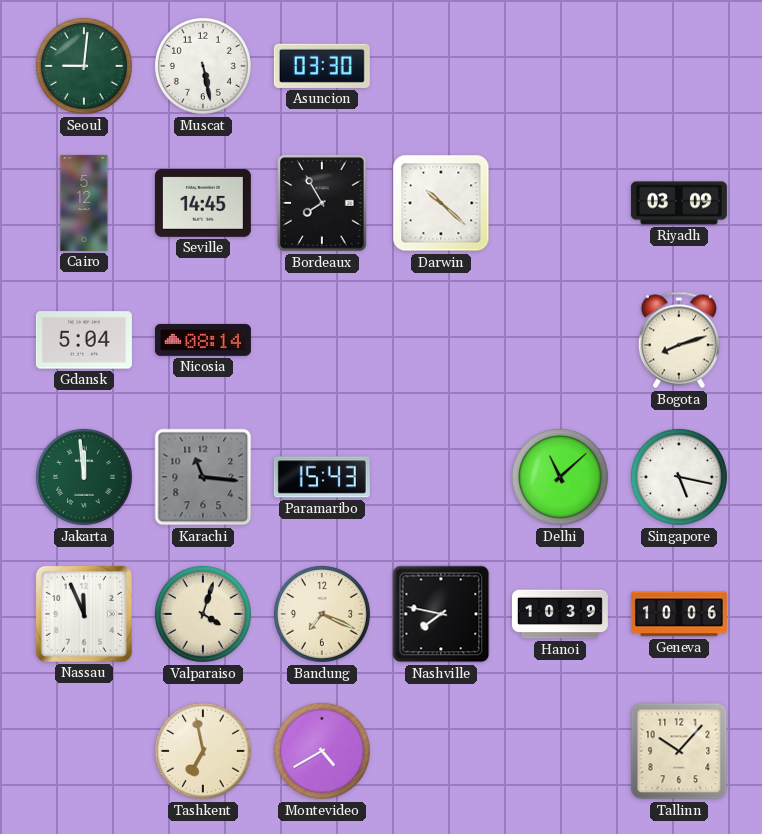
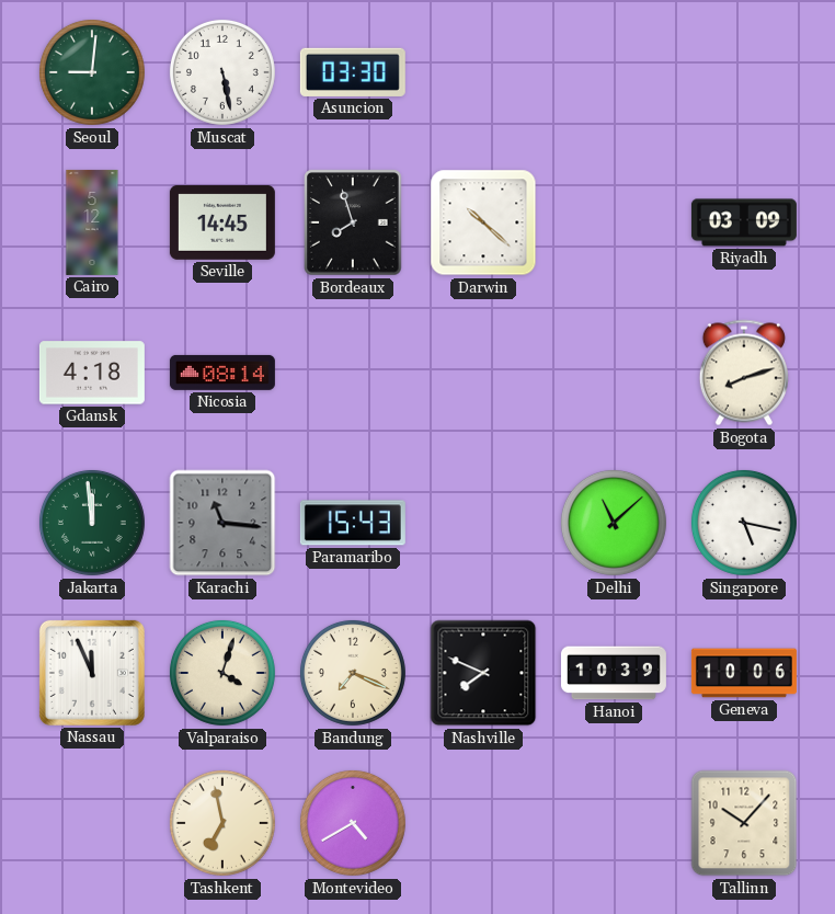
Bordeaux: 7:55 -> 7:57
Gdansk: 5:04 -> 4:18
Nashville: 7:47 -> 7:49
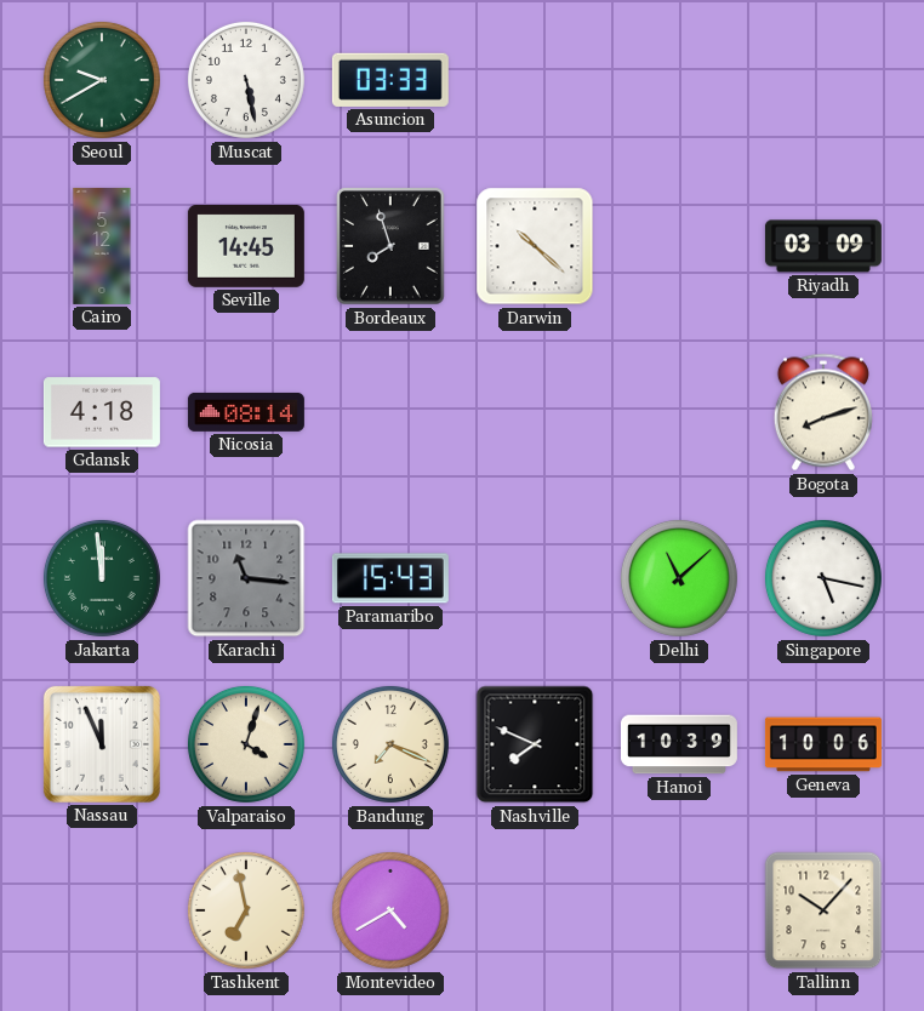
Seoul: 9:01 -> 9:40
Asuncion: 03:30 -> 03:33
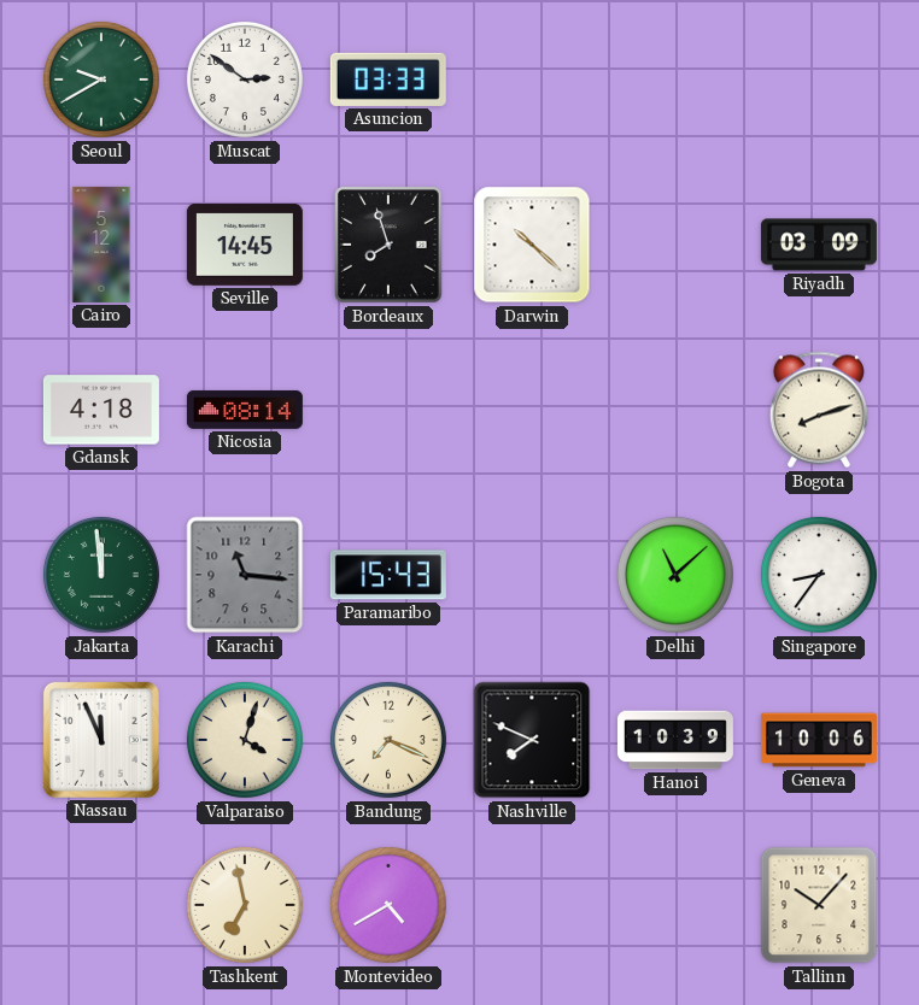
Muscat: 5:28 -> 2:51
Singapore: 5:17 -> 8:36
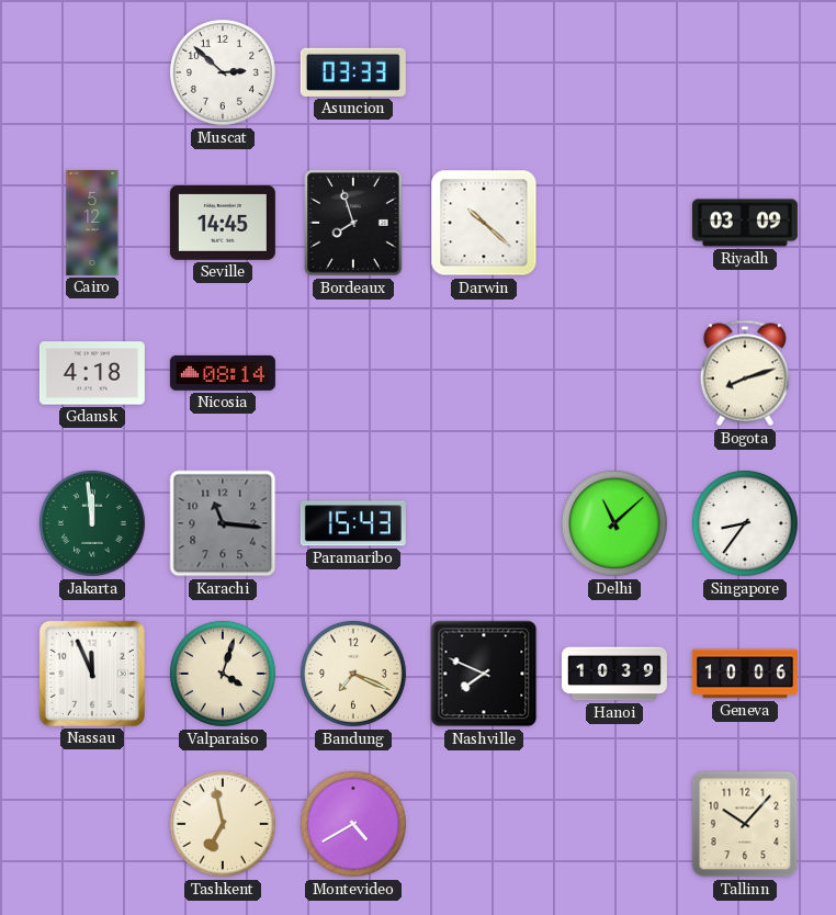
Seoul: 9:40 -> none
Muscat: 2:51 -> 2:52
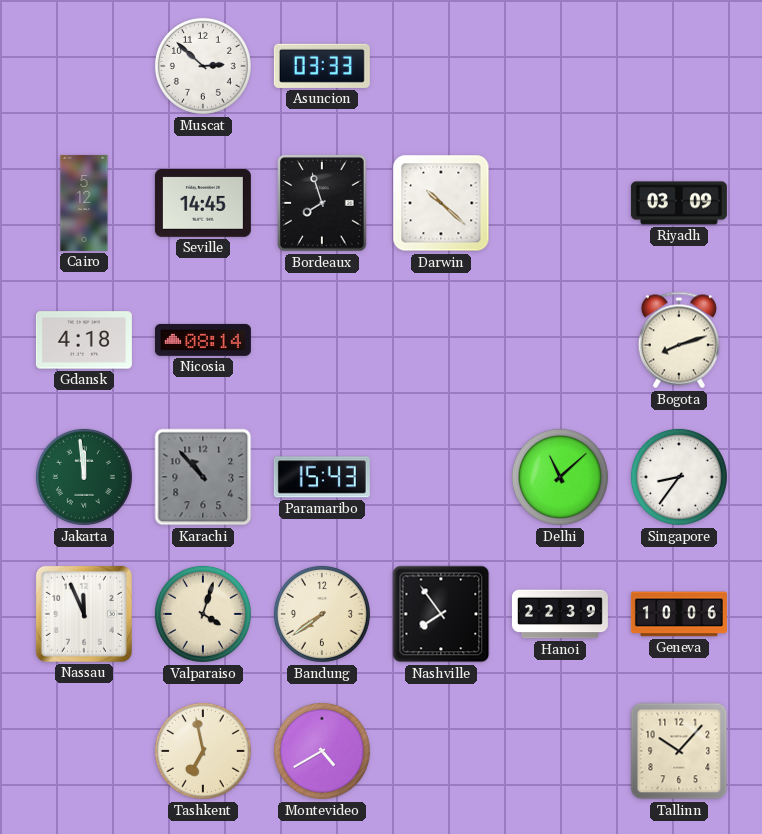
Karachi: 11:16 -> 10:53
Bandung: 7:19 -> 7:39
Nashville: 7:49 -> 7:54
Hanoi: 10:39 -> 22:39
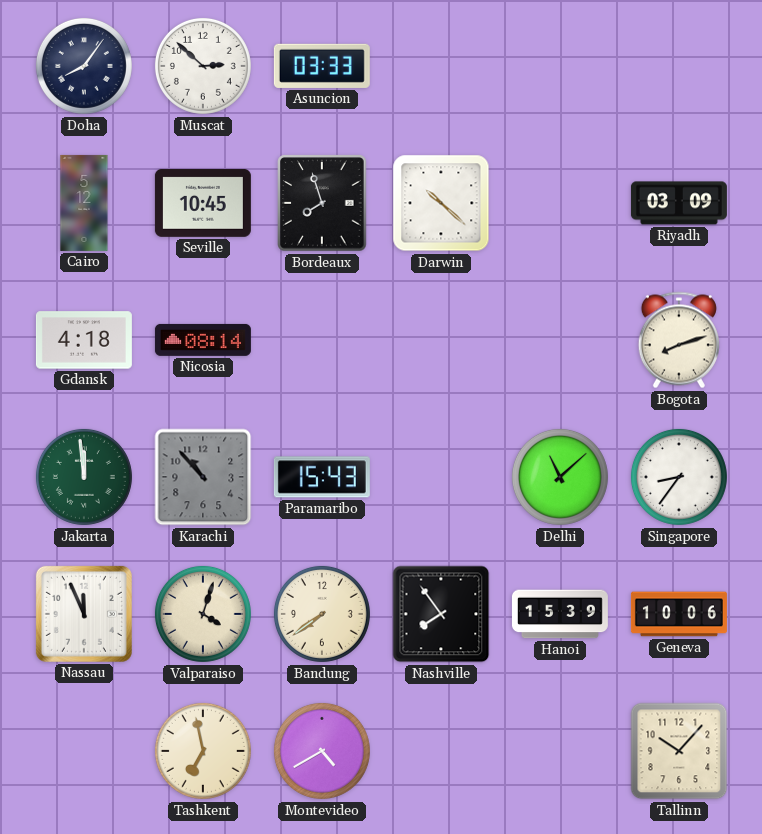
Doha: none -> 8:06
Seville: 14:45 -> 10:45
Hanoi: 22:39 -> 15:39
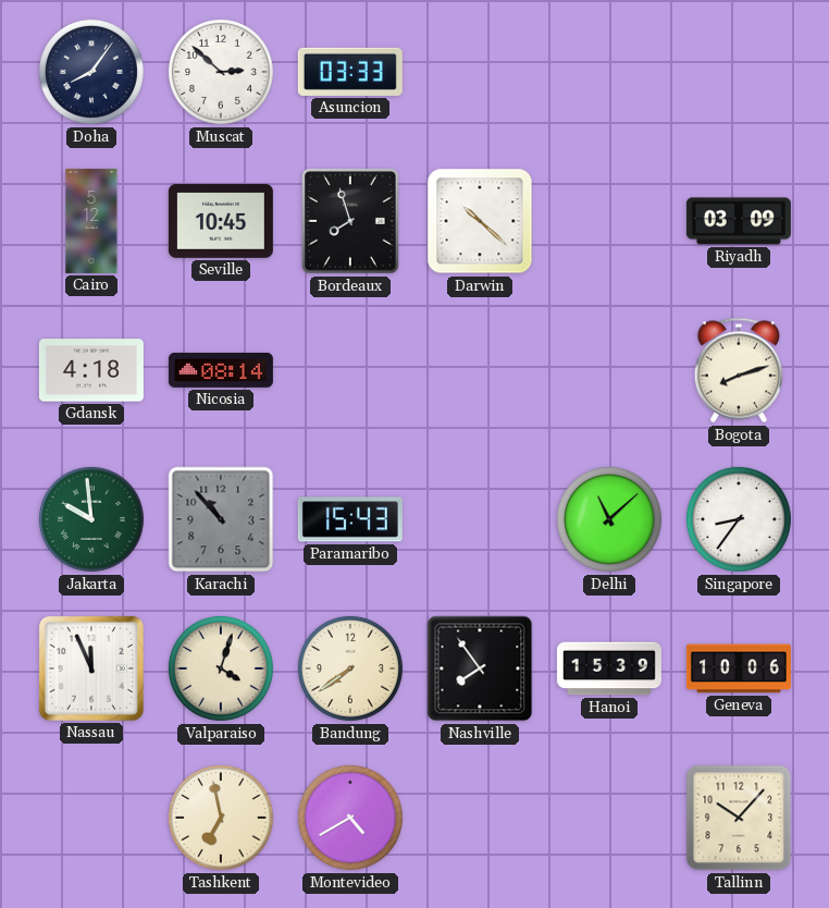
Jakarta: 11:59 -> 9:59
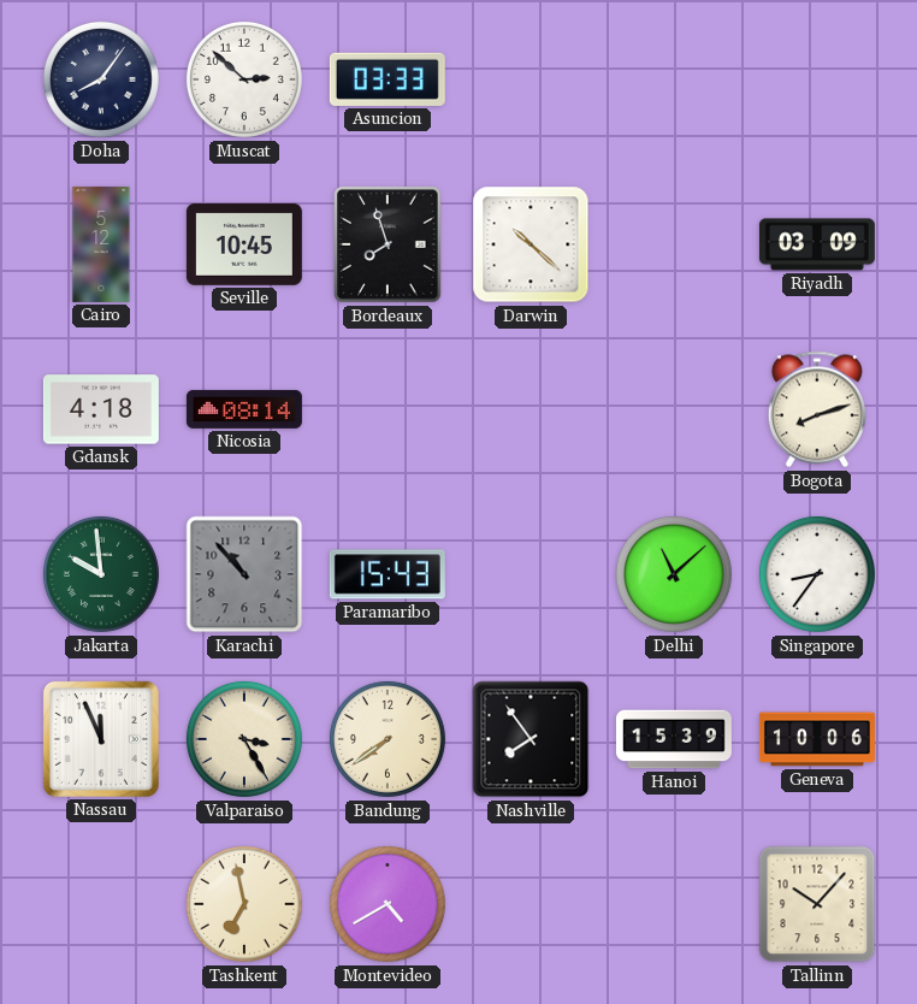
Valparaiso: 4:03 -> 3:25
